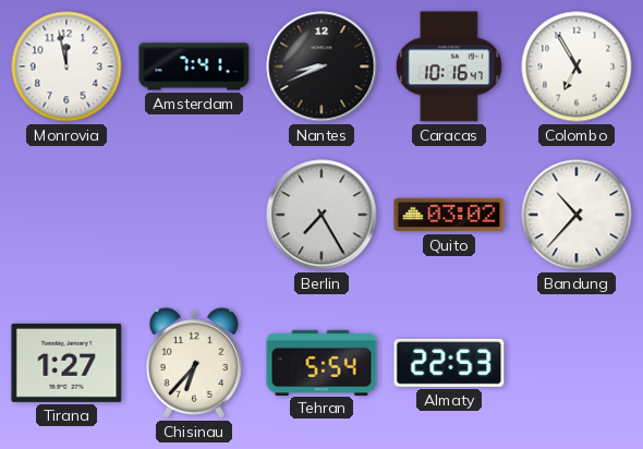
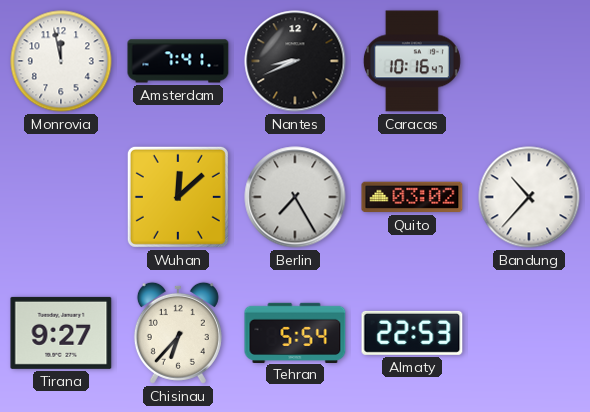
Colombo: 6:55 -> none
Wuhan: none -> 12:08
Tirana: 1:27 -> 9:27
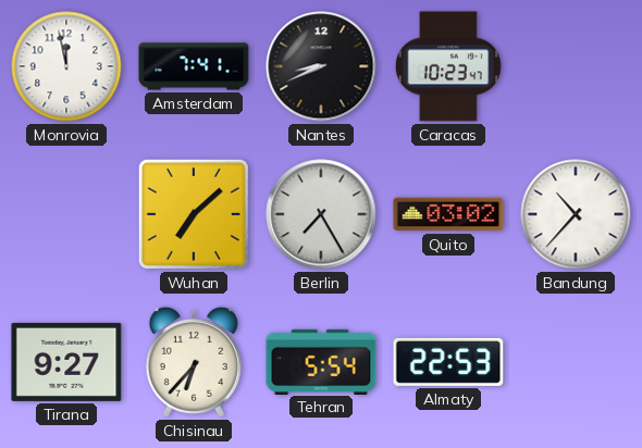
Caracas: 10:16 -> 10:23
Wuhan: 12:08 -> 7:08
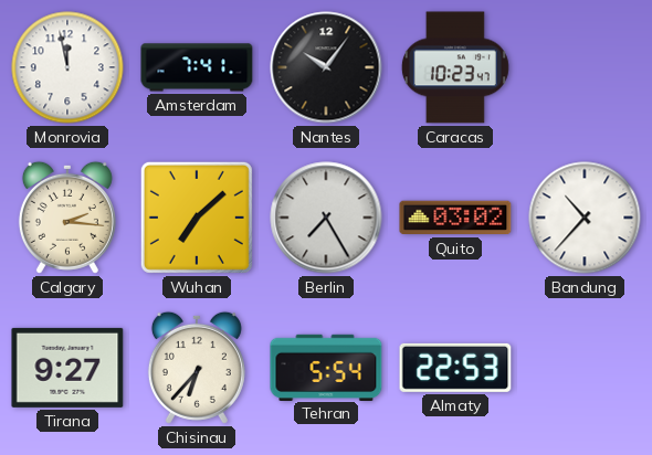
Nantes: 8:41 -> 10:06
Calgary: none -> 2:16
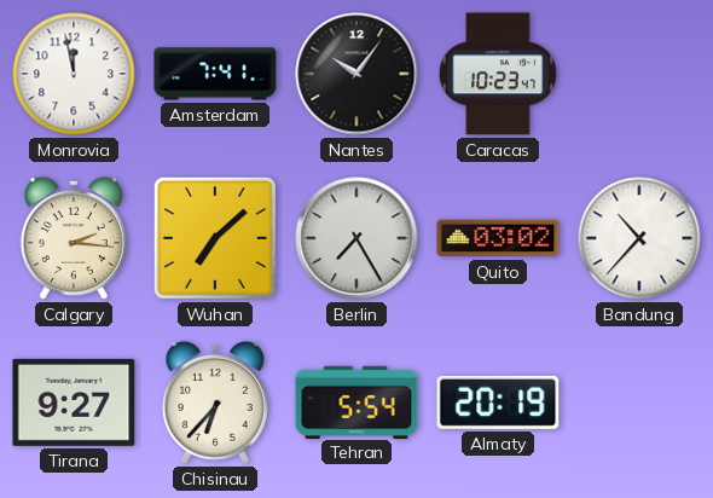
Almaty: 22:53 -> 20:19
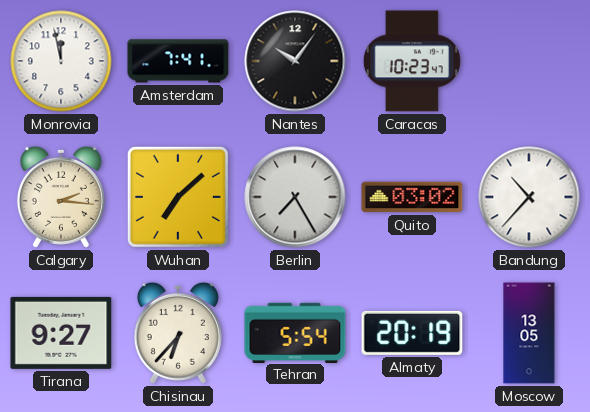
Moscow: none -> 13:05
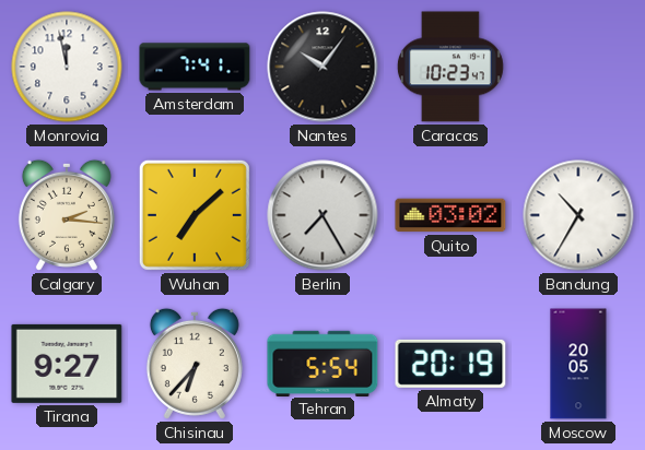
Bandung: 10:37 -> 10:35
Moscow: 13:05 -> 20:05
